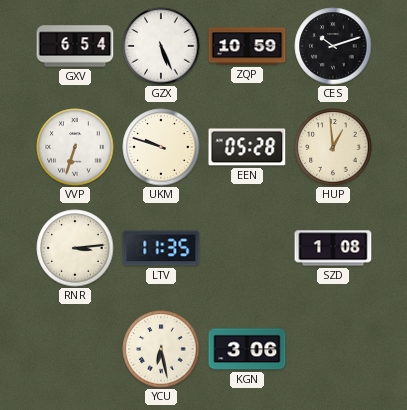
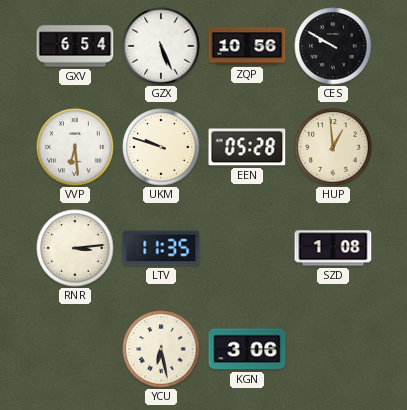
ZQP: 10:59 -> 10:56
CES: 10:12 -> 9:50
VVP: 6:33 -> 6:29
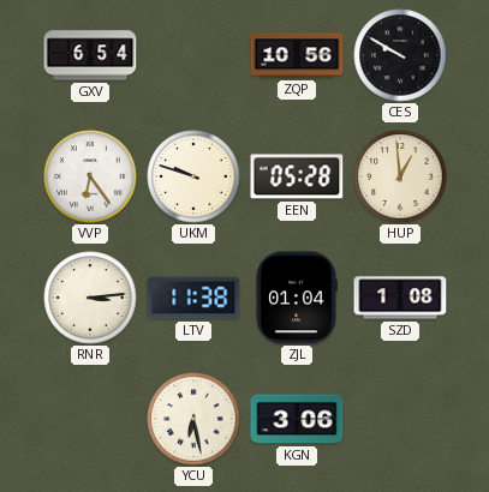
GZX: 5:26 -> none
VVP: 6:29 -> 6:24
LTV: 11:35 -> 11:38
ZJL: none -> 01:04
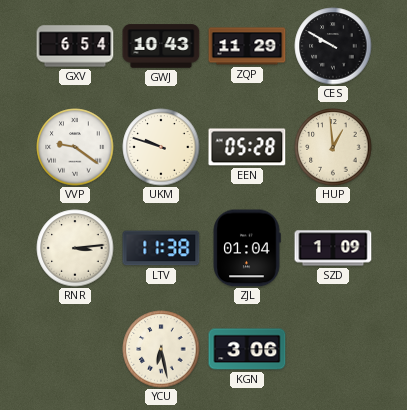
GWJ: none -> 10:43
ZQP: 10:56 -> 11:29
VVP: 6:24 -> 9:21
SZD: 1:08 -> 1:09
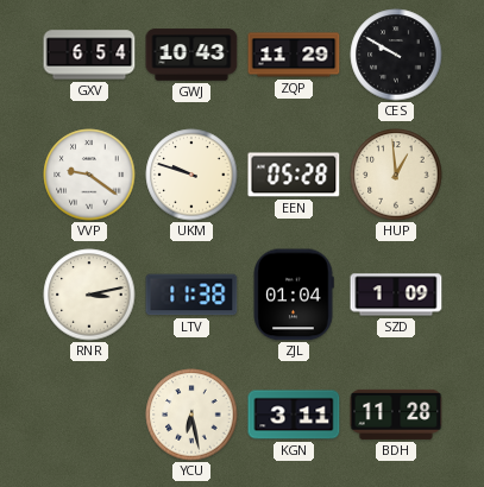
RNR: 3:14 -> 3:13
KGN: 3:06 -> 3:11
BDH: none -> 11:28
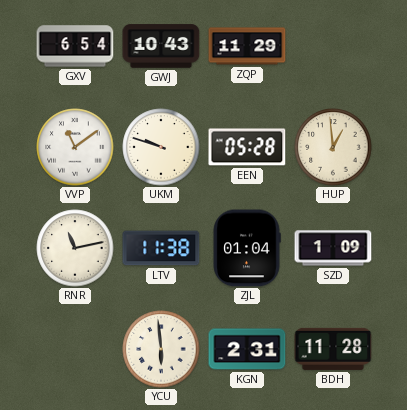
CES: 9:50 -> none
VVP: 9:21 -> 11:09
RNR: 3:13 -> 11:13
YCU: 6:28 -> 5:59
KGN: 3:11 -> 2:31
